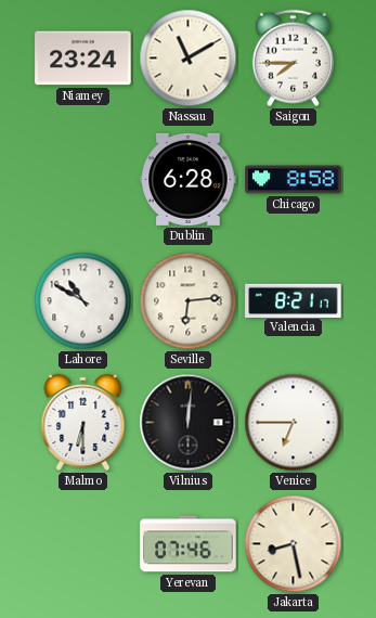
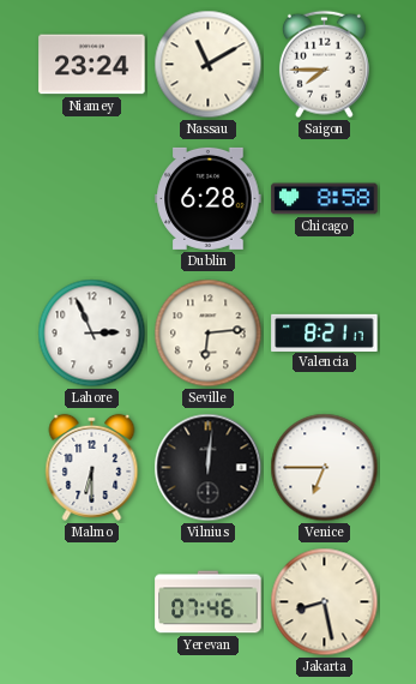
Lahore: 10:50 -> 2:56
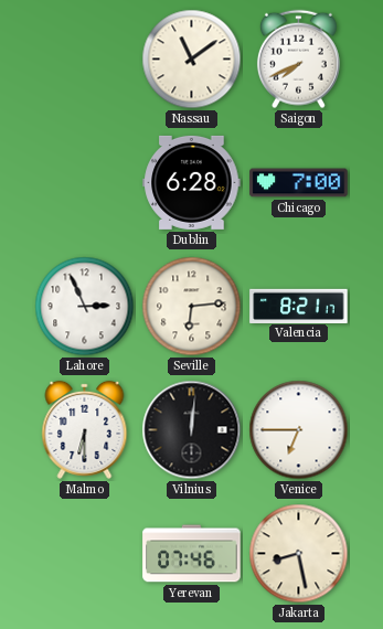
Niamey: 23:24 -> none
Nassau: 11:10 -> 11:09
Saigon: 7:45 -> 7:41
Chicago: 8:58 -> 7:00
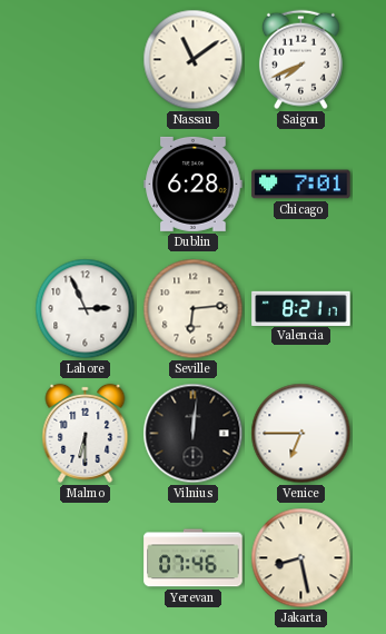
Chicago: 7:00 -> 7:01
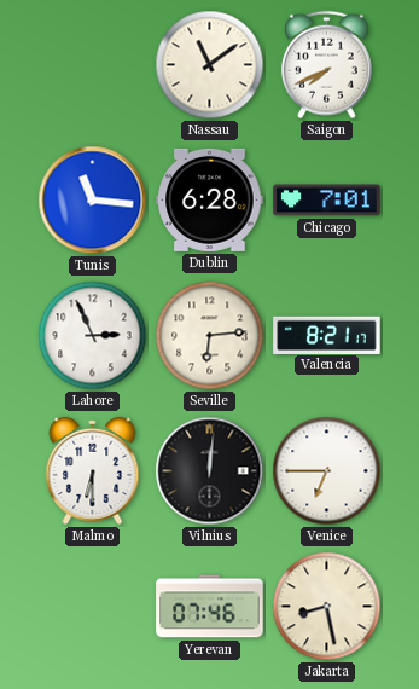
Tunis: none -> 11:16
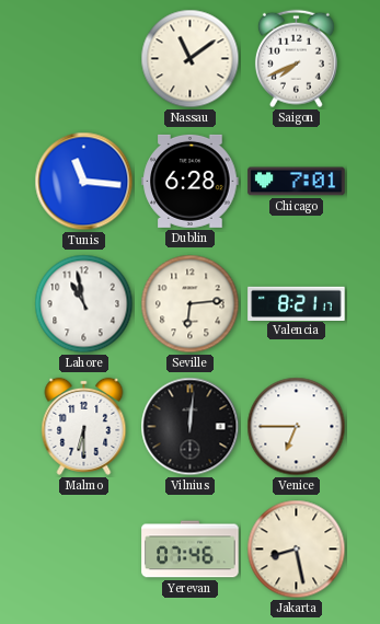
Lahore: 2:56 -> 10:58
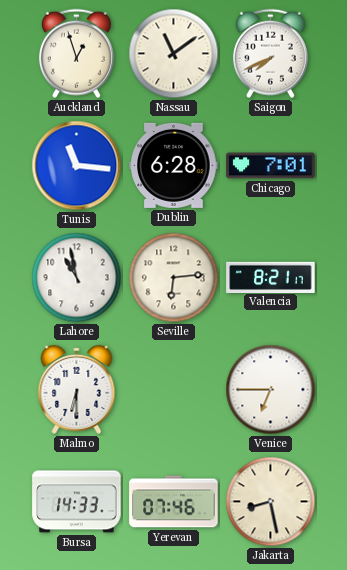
Auckland: none -> 12:57
Vilnius: 12:01 -> none
Bursa: none -> 14:33
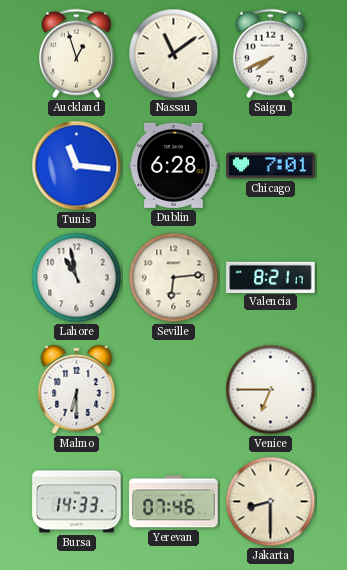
Jakarta: 8:28 -> 8:30
